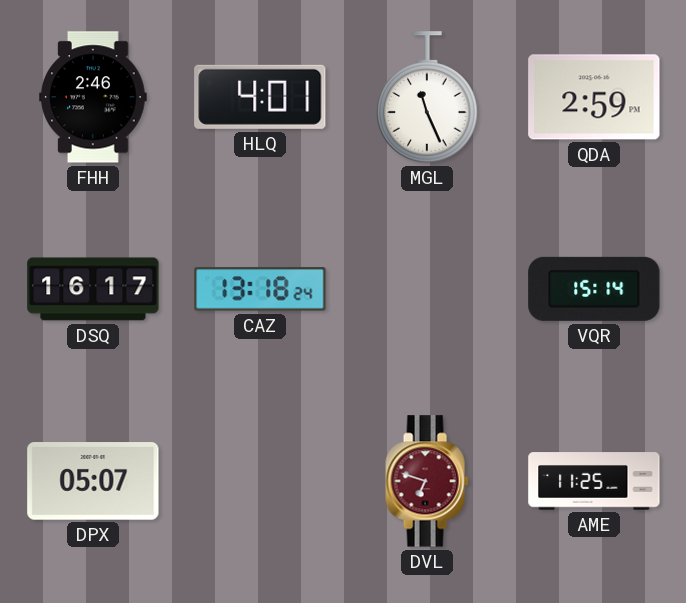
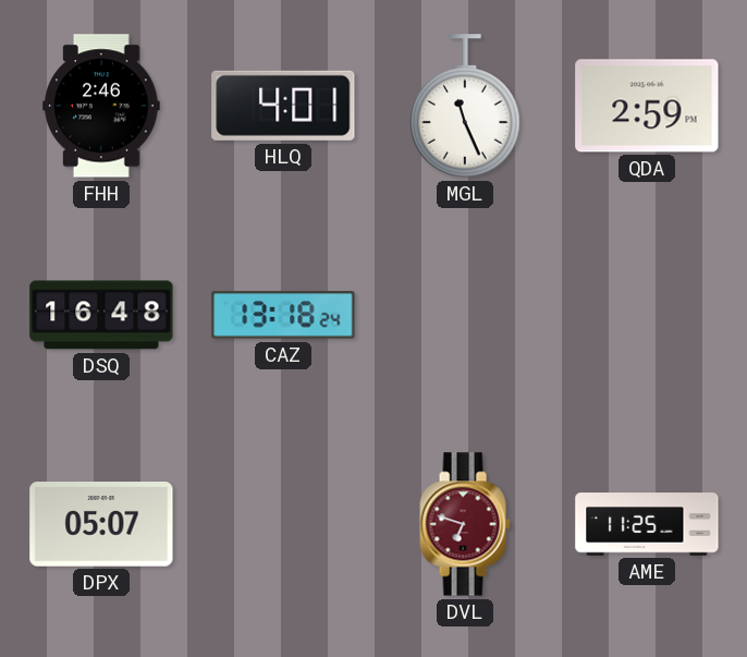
DSQ: 16:17 -> 16:48
VQR: 15:14 -> none
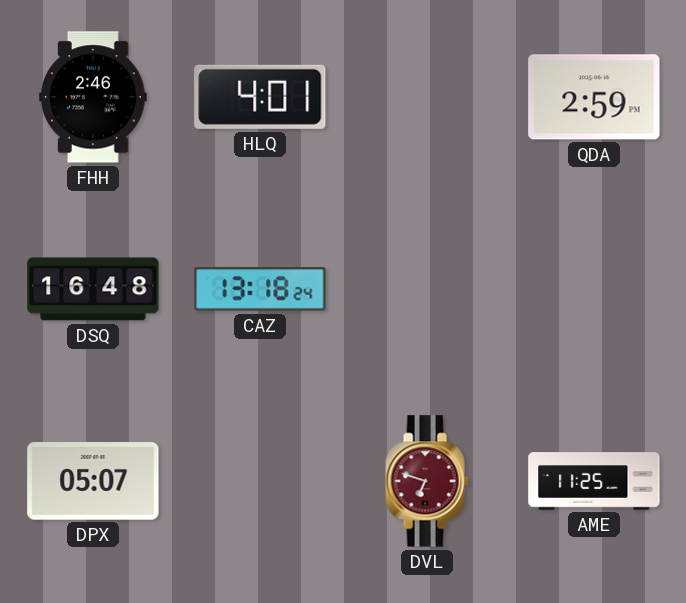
MGL: 11:26 -> none
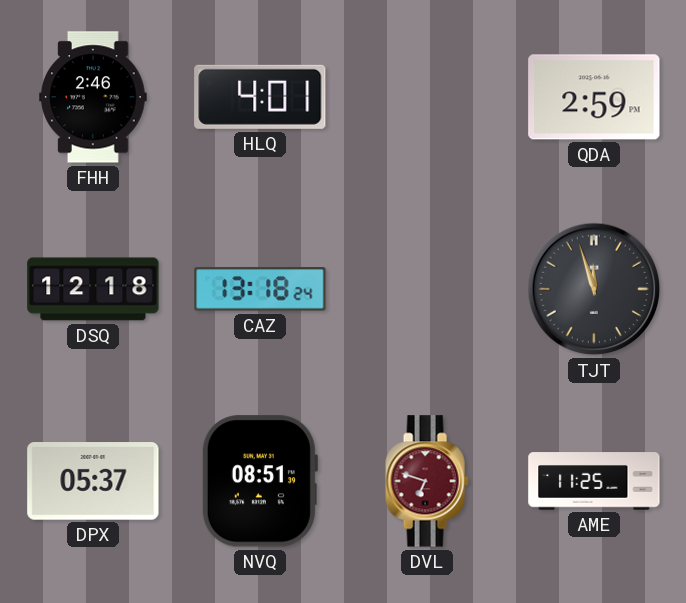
DSQ: 16:48 -> 12:18
TJT: none -> 11:57
DPX: 05:07 -> 05:37
NVQ: none -> 08:51
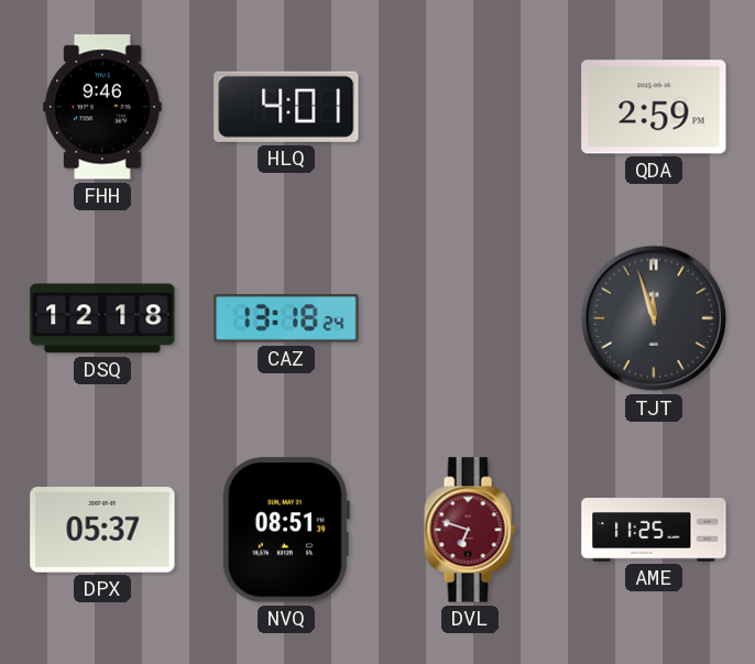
FHH: 2:46 -> 9:46
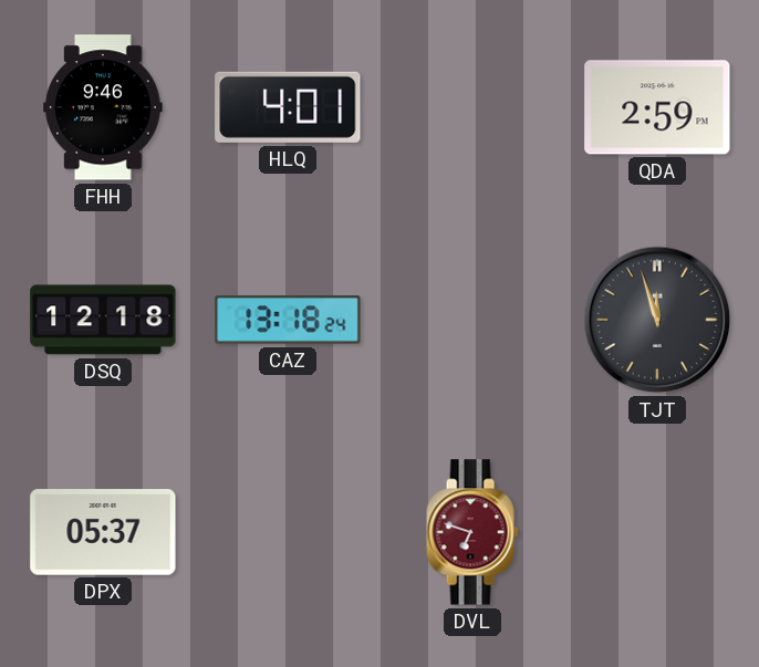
NVQ: 08:51 -> none
AME: 11:25 -> none
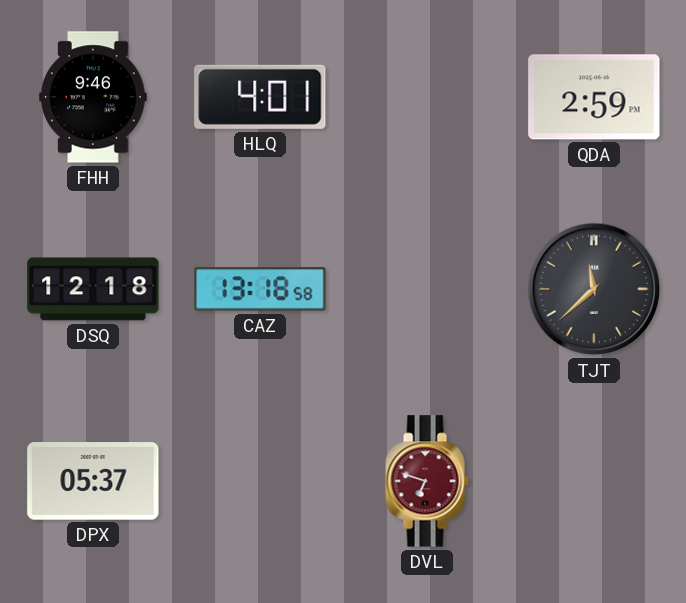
CAZ: 13:18:24 -> 13:18:58
TJT: 11:57 -> 11:38
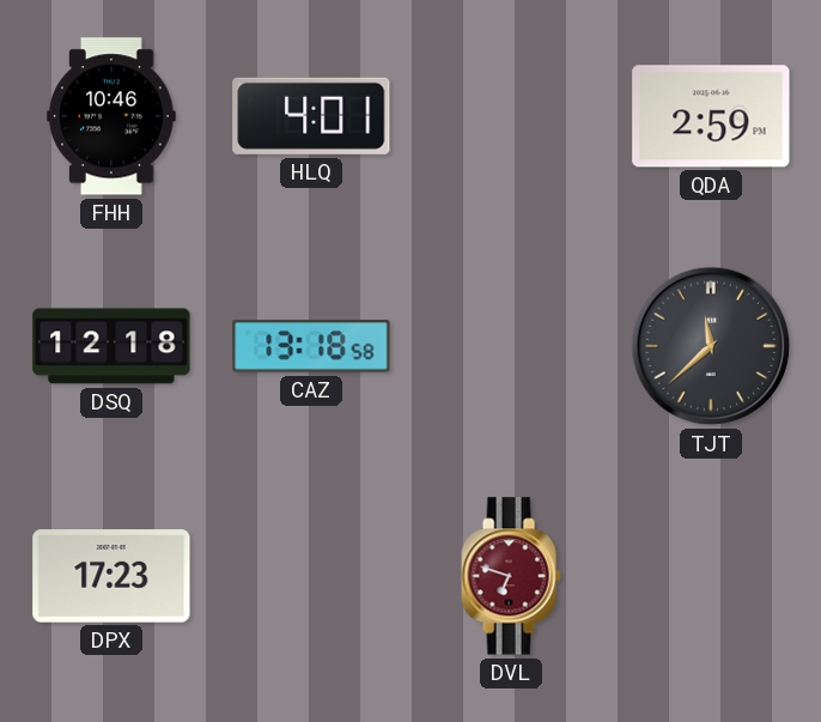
FHH: 9:46 -> 10:46
DPX: 05:37 -> 17:23
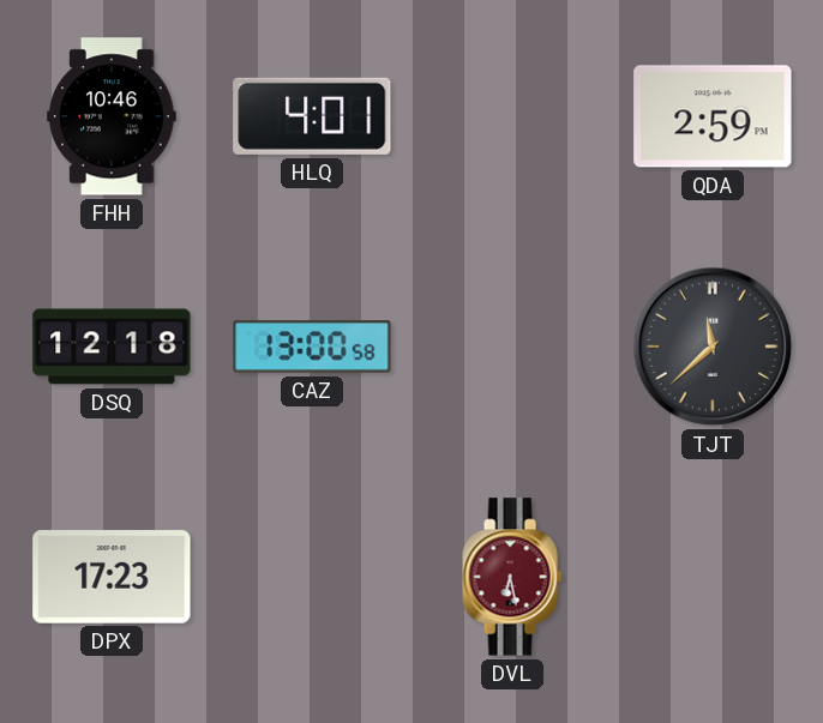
CAZ: 13:18 -> 13:00
DVL: 6:48 -> 6:28
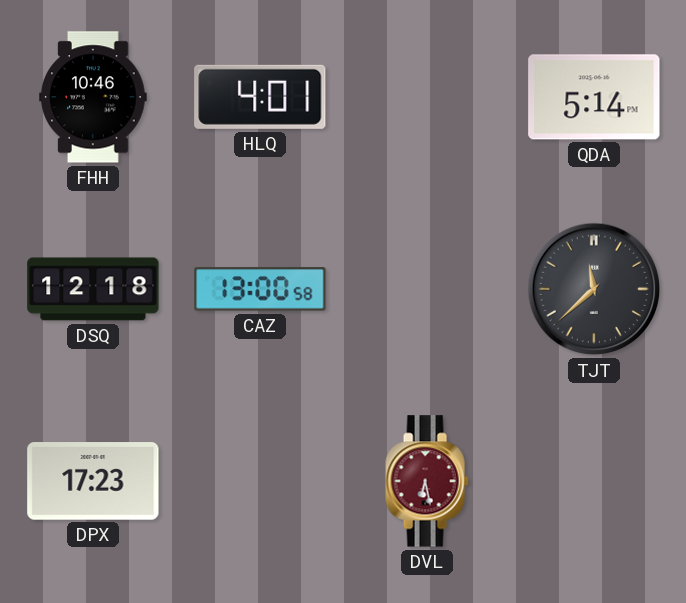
QDA: 2:59 -> 5:14
